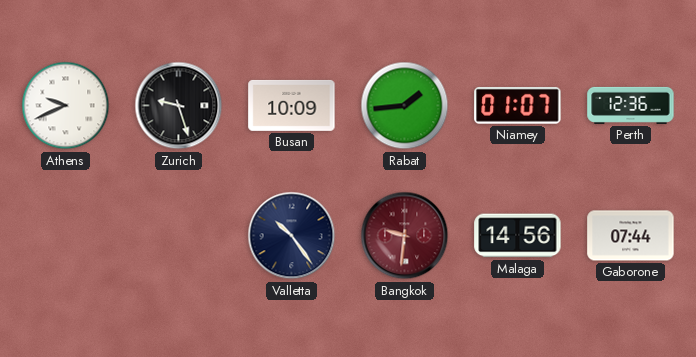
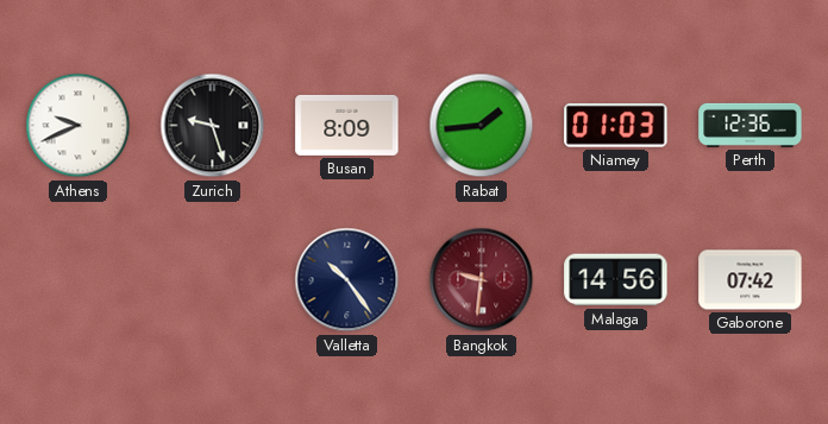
Busan: 10:09 -> 8:09
Niamey: 01:07 -> 01:03
Gaborone: 07:44 -> 07:42
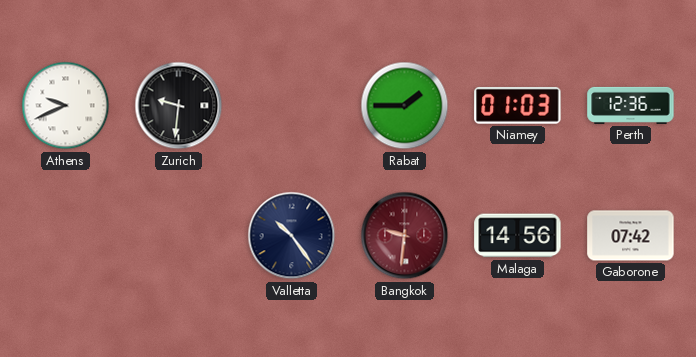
Zurich: 9:27 -> 9:31
Busan: 8:09 -> none
Rabat: 1:44 -> 1:45
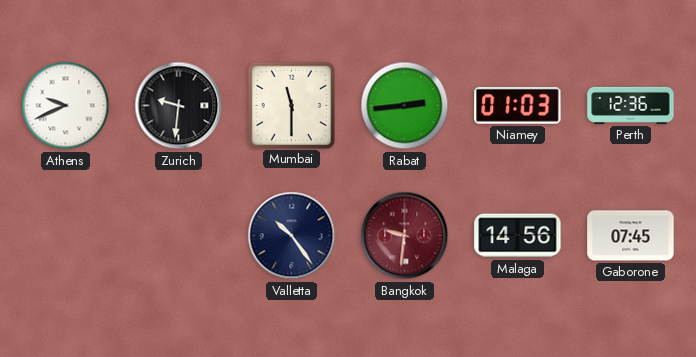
Mumbai: none -> 11:30
Rabat: 1:45 -> 2:44
Gaborone: 07:42 -> 07:45
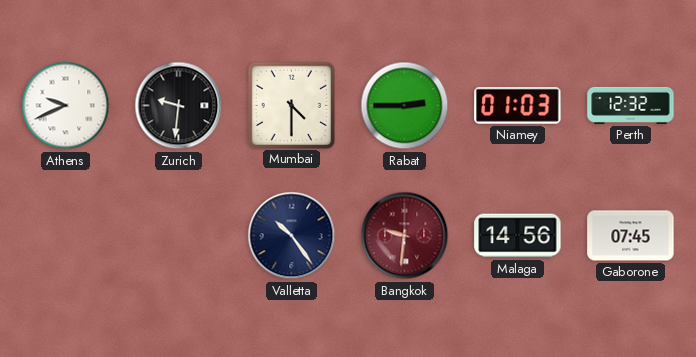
Mumbai: 11:30 -> 4:30
Rabat: 2:44 -> 2:45
Perth: 12:36 -> 12:32
